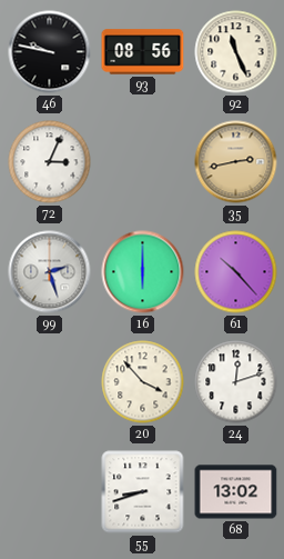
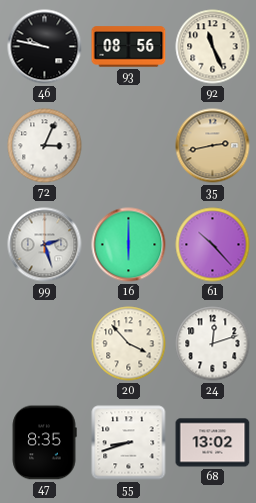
47: none -> 8:35
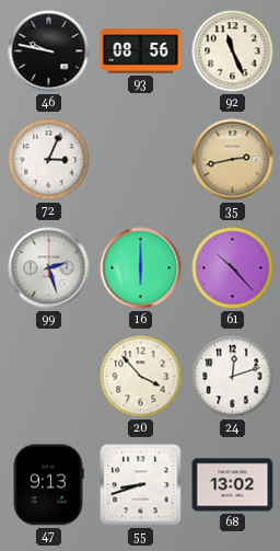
47: 8:35 -> 9:13
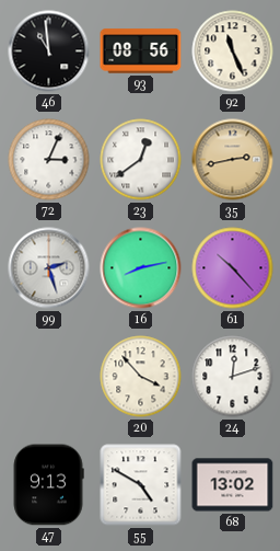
46: 9:47 -> 10:59
23: none -> 12:39
16: 6:00 -> 8:13
55: 8:42 -> 4:50
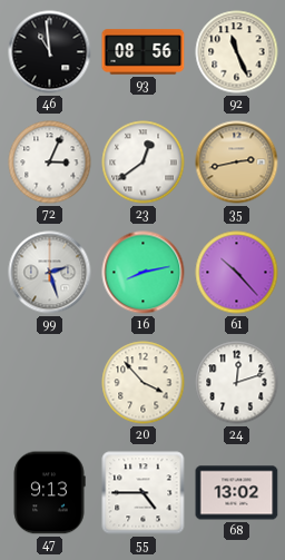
55: 4:50 -> 4:45
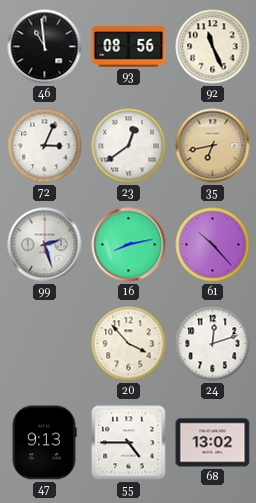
35: 2:43 -> 6:43
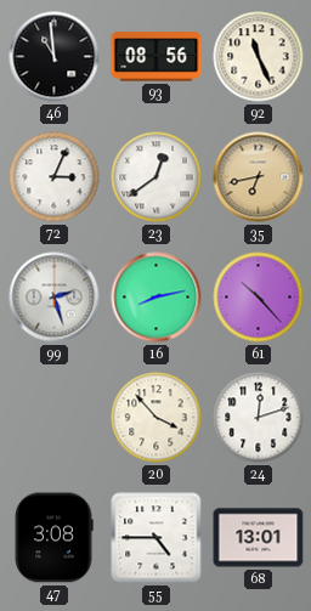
47: 9:13 -> 3:08
68: 13:02 -> 13:01
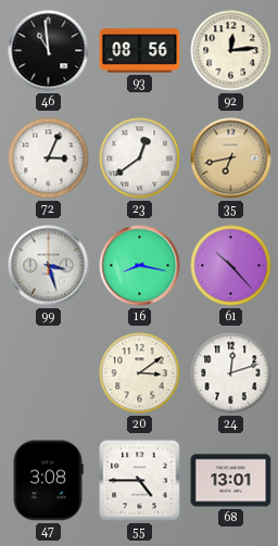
92: 11:26 -> 12:14
99: 2:27 -> 3:27
16: 8:13 -> 8:17
20: 3:53 -> 3:09
